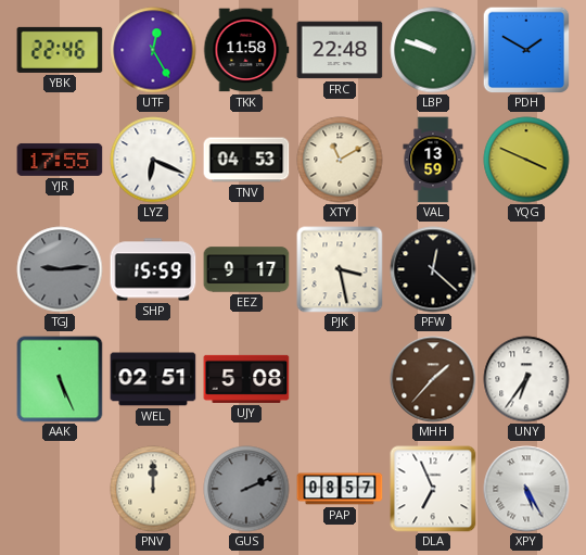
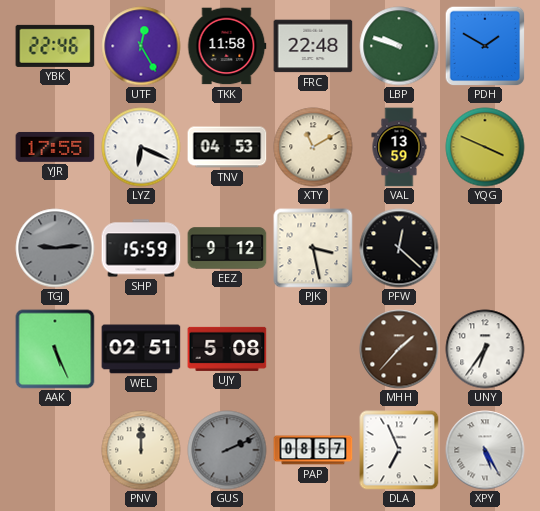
EEZ: 9:17 -> 9:12
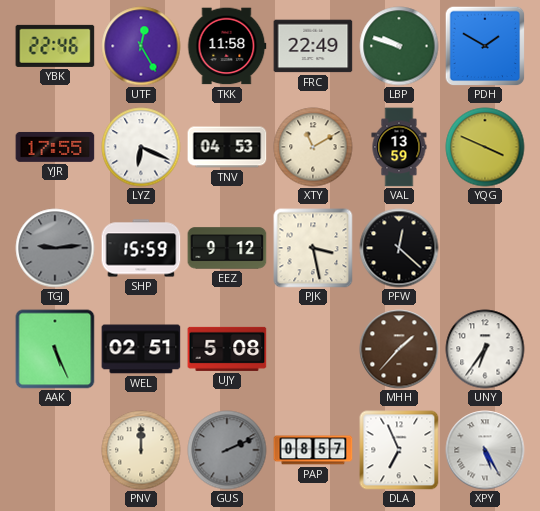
FRC: 22:48 -> 22:49
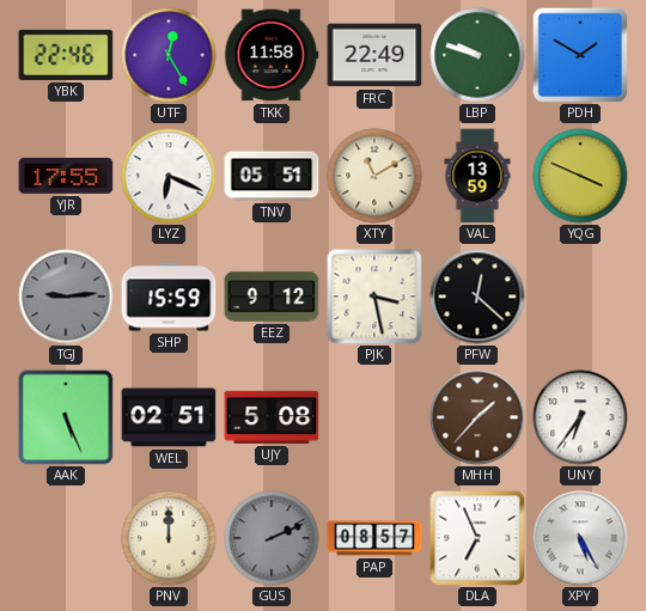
TNV: 04:53 -> 05:51
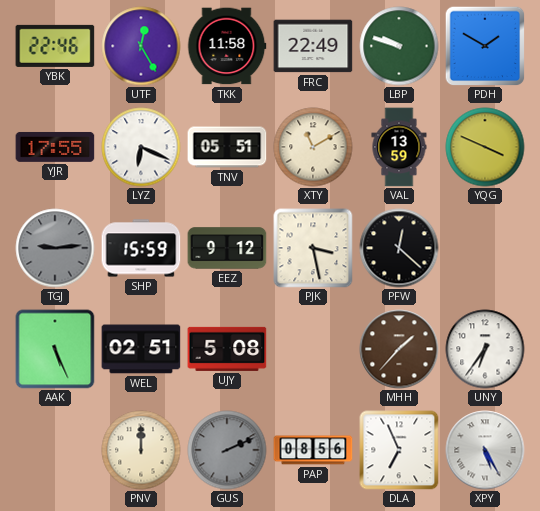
PAP: 08:57 -> 08:56
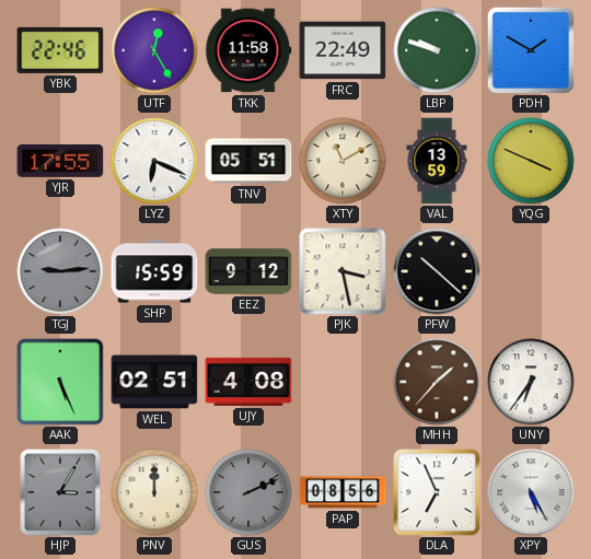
PFW: 12:22 -> 10:22
UJY: 5:08 -> 4:08
HJP: none -> 3:05
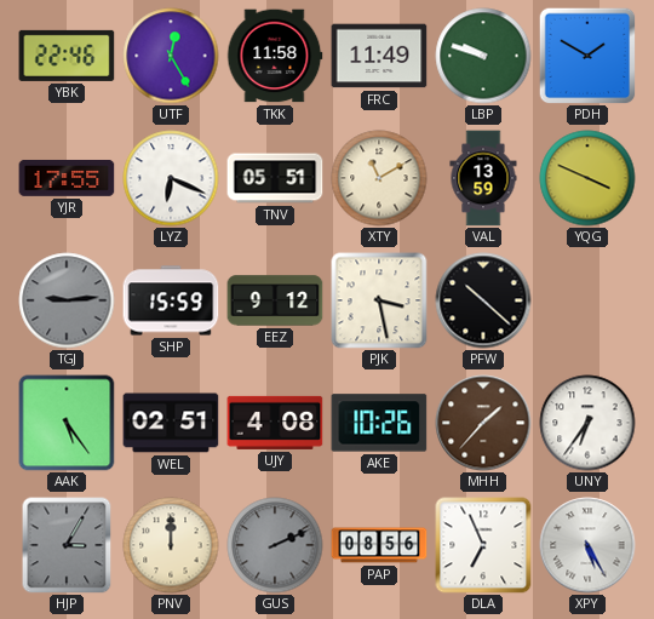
FRC: 22:49 -> 11:49
AAK: 5:26 -> 5:24
AKE: none -> 10:26
